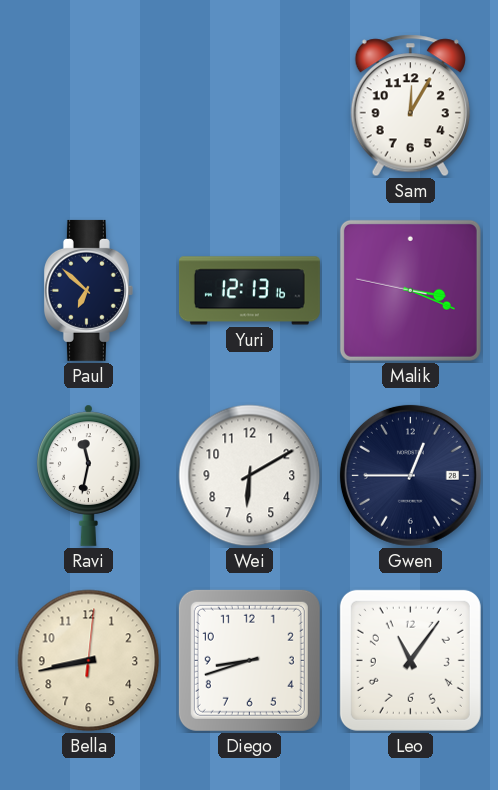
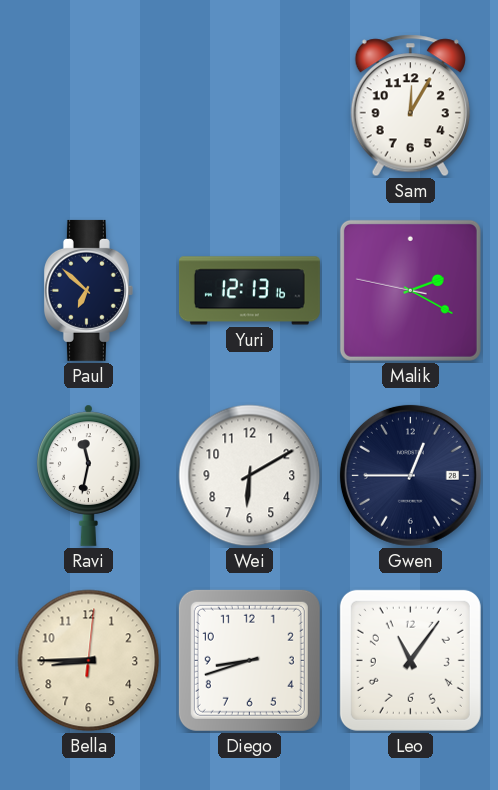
Malik: 3:18 -> 2:19
Bella: 8:43 -> 8:45
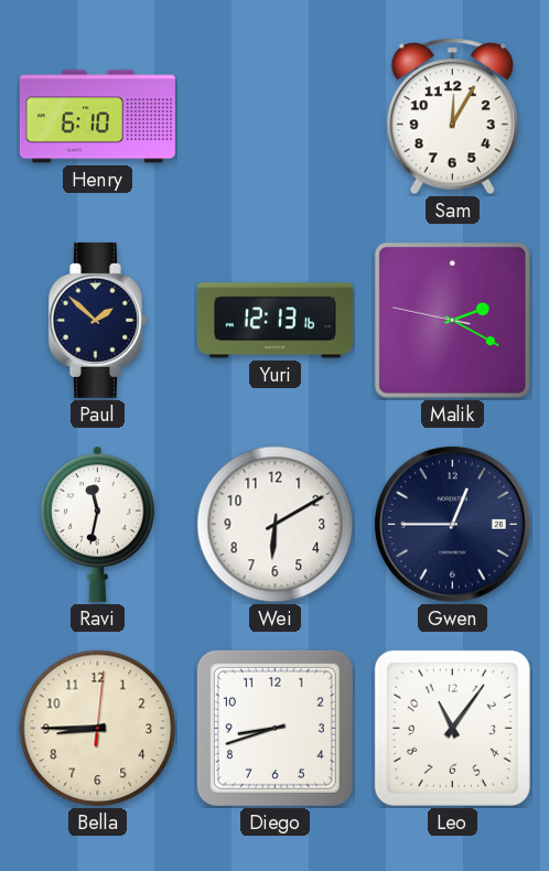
Henry: none -> 6:10
Paul: 6:52 -> 1:52
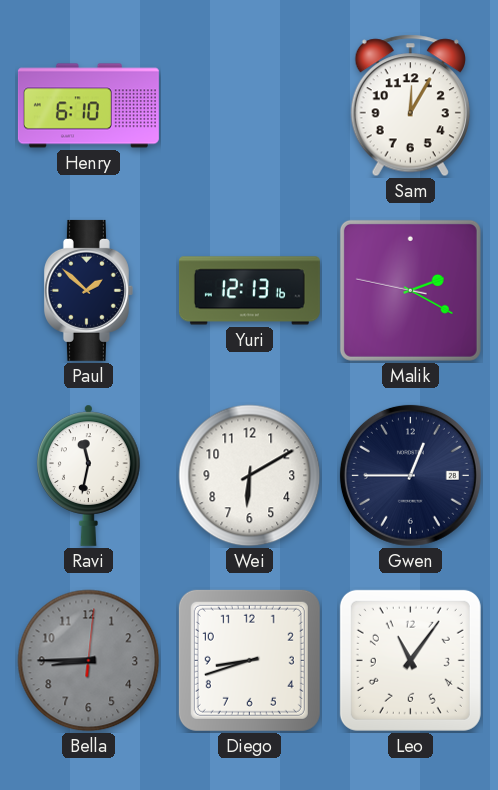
Bella dial: cream -> grey
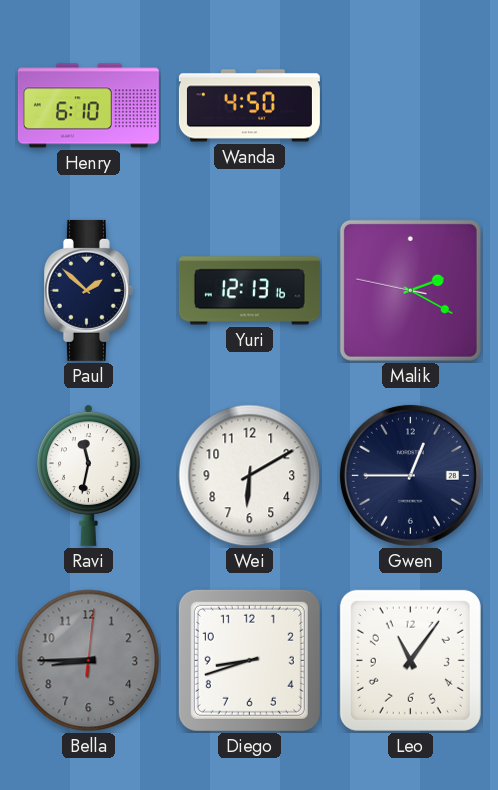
Wanda: none -> 4:50
Sam: 12:05 -> none
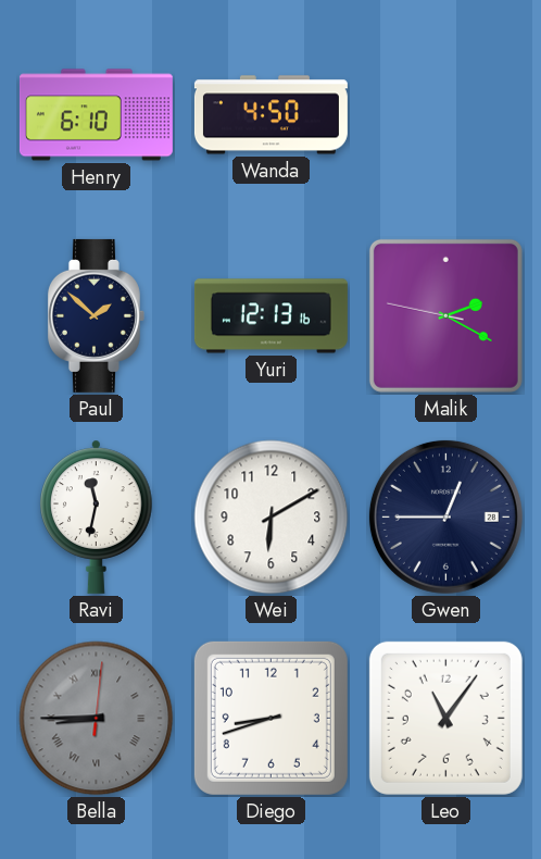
Bella numerals: Arabic -> Roman
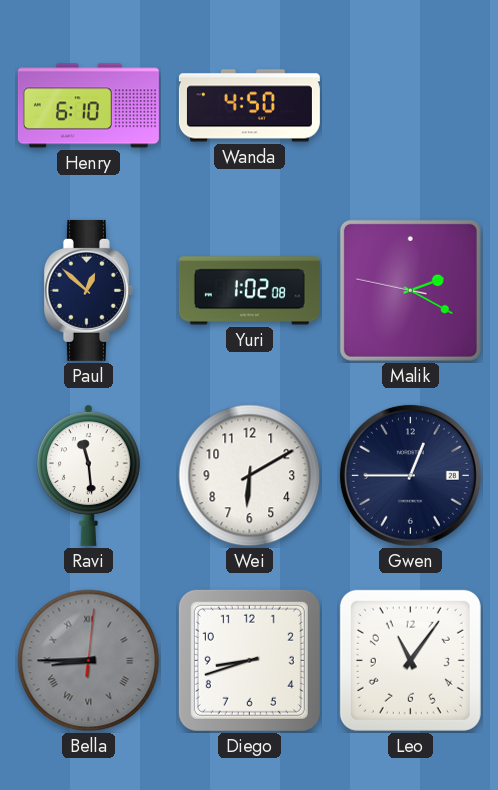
Paul: 1:52 -> 12:52
Yuri: 12:13 -> 1:02
Ravi: 11:32 -> 11:29
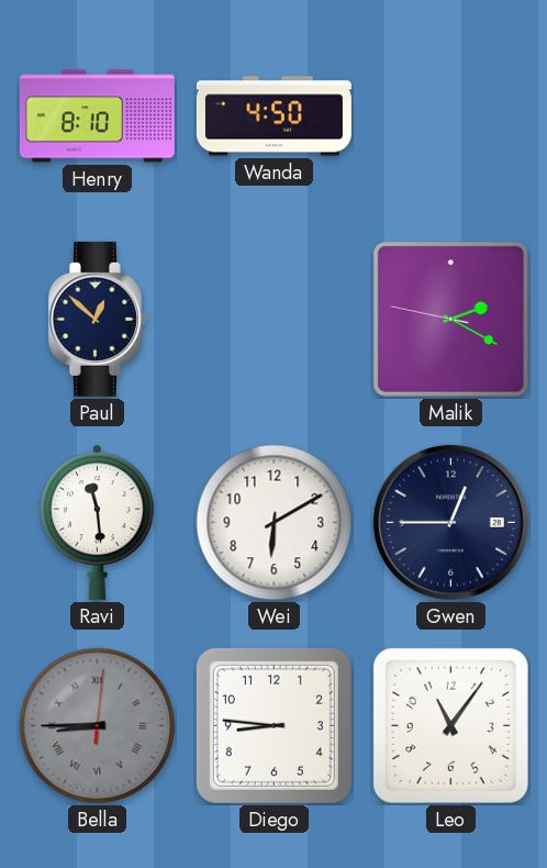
Henry: 6:10 -> 8:10
Yuri: 1:02 -> none
Diego: 8:42 -> 8:46
